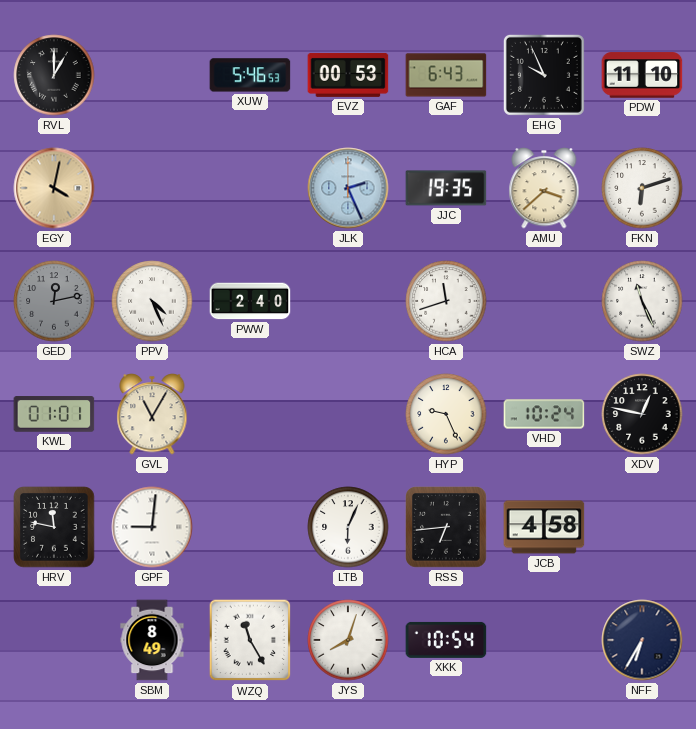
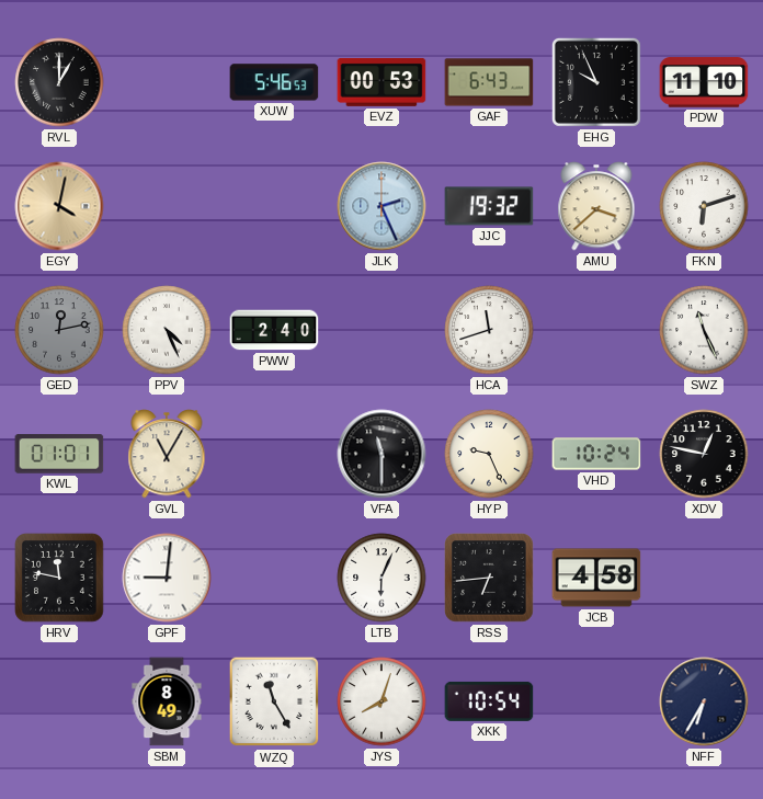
JJC: 19:35 -> 19:32
VFA: none -> 11:30
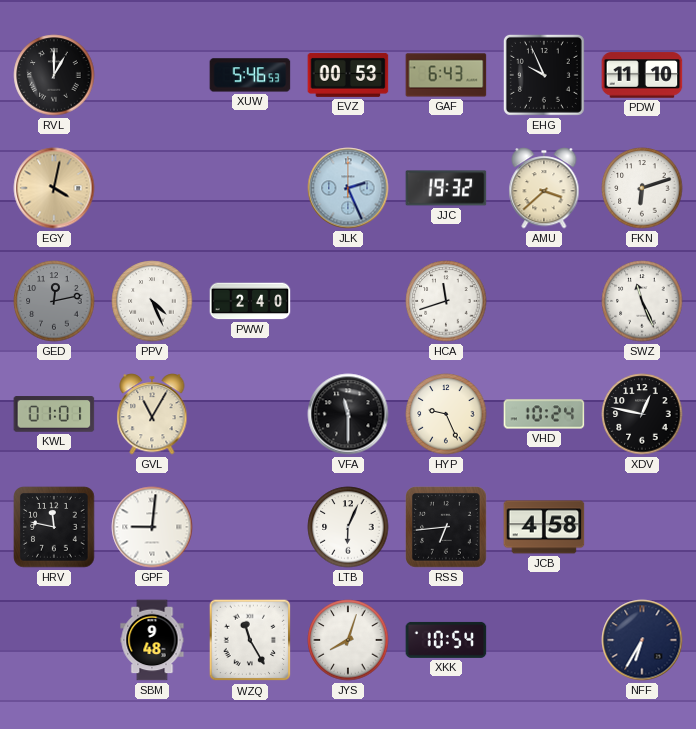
SBM: 8:49 -> 9:48
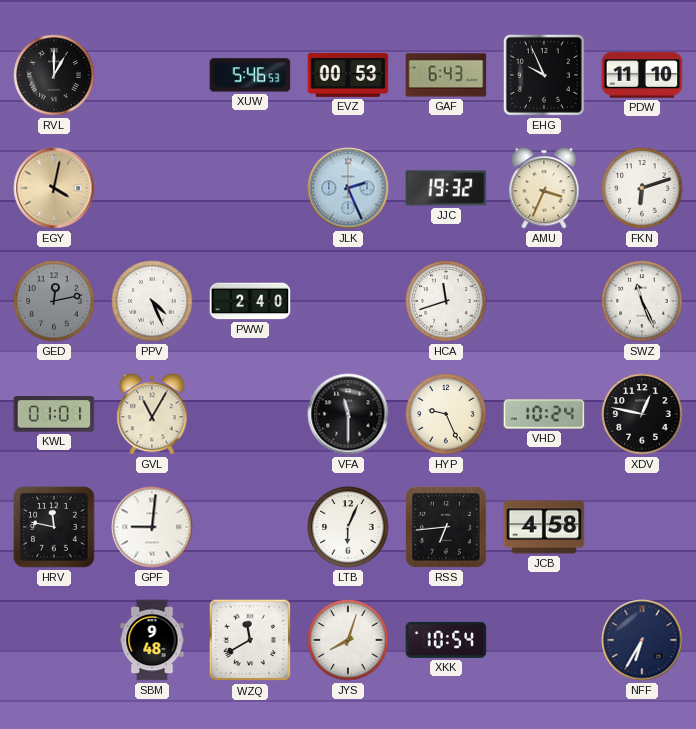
AMU: 3:38 -> 3:34
WZQ: 11:25 -> 11:40
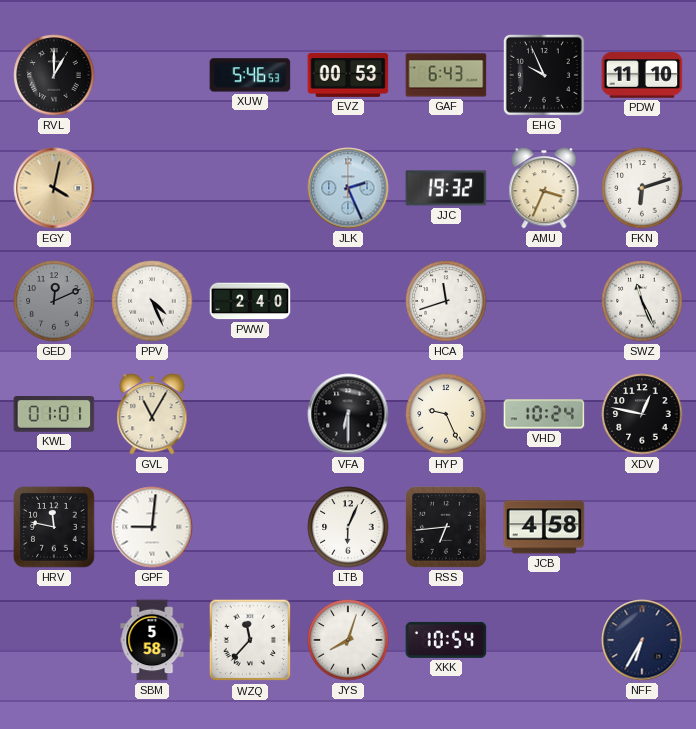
GED: 12:13 -> 12:11
VFA: 11:30 -> 6:30
SBM: 9:48 -> 5:58
WZQ: 11:40 -> 11:37
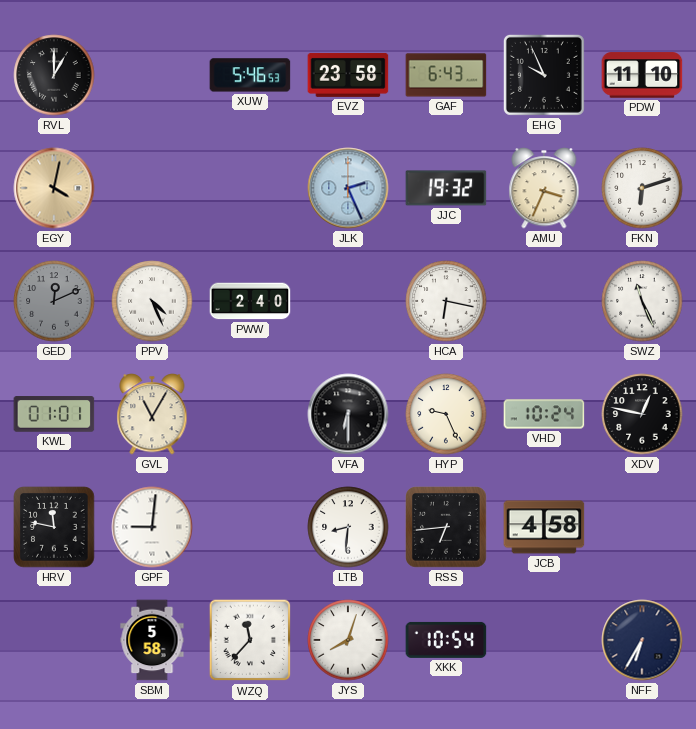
EVZ: 00:53 -> 23:58
HCA: 11:42 -> 6:17
LTB: 6:04 -> 8:31
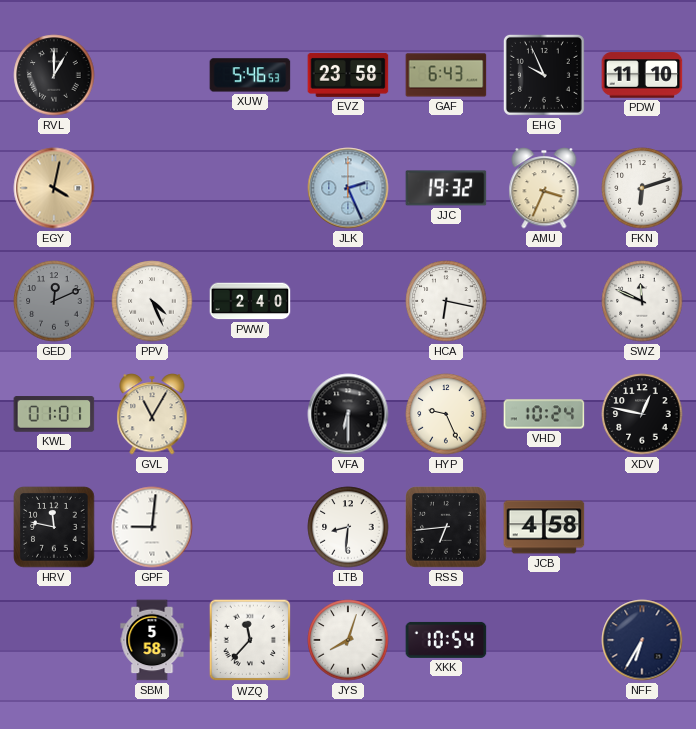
SWZ: 11:26 -> 11:49
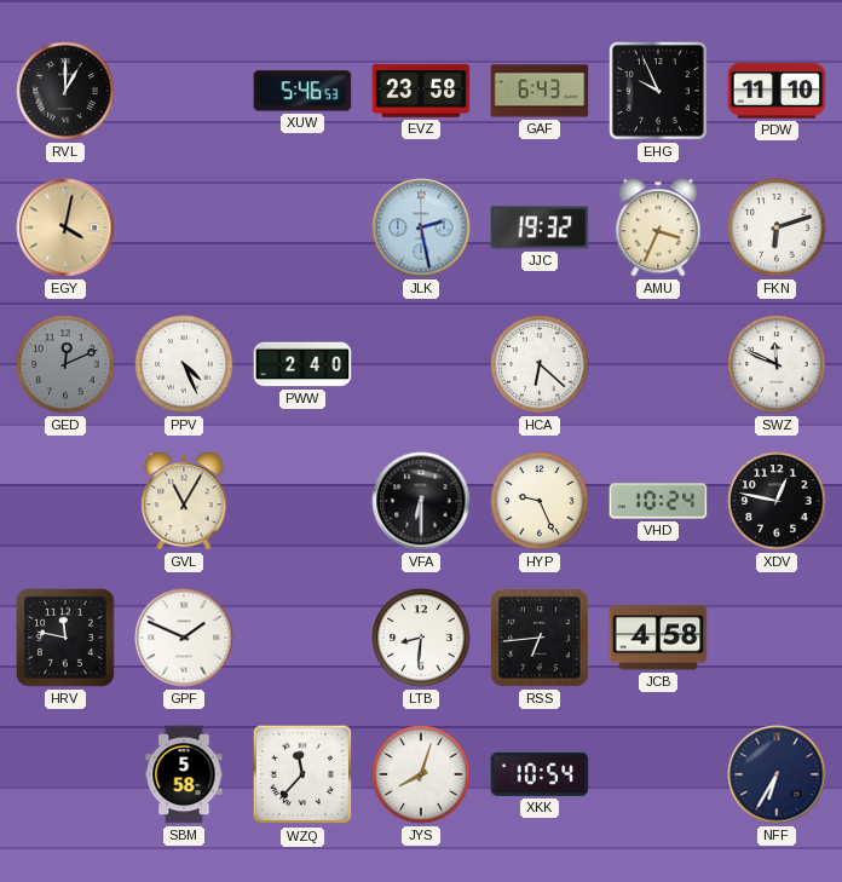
JLK: 2:26 -> 2:28
HCA: 6:17 -> 6:22
KWL: 01:01 -> none
GPF: 9:01 -> 1:49
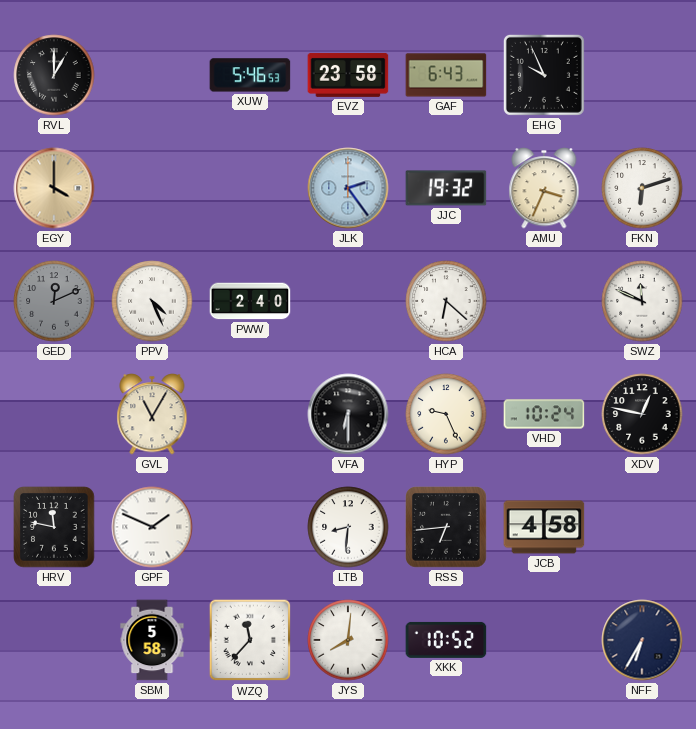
PDW: 11:10 -> none
EGY: 4:02 -> 4:00
JLK: 2:28 -> 2:24
JYS: 8:03 -> 8:01
XKK: 10:54 -> 10:52
